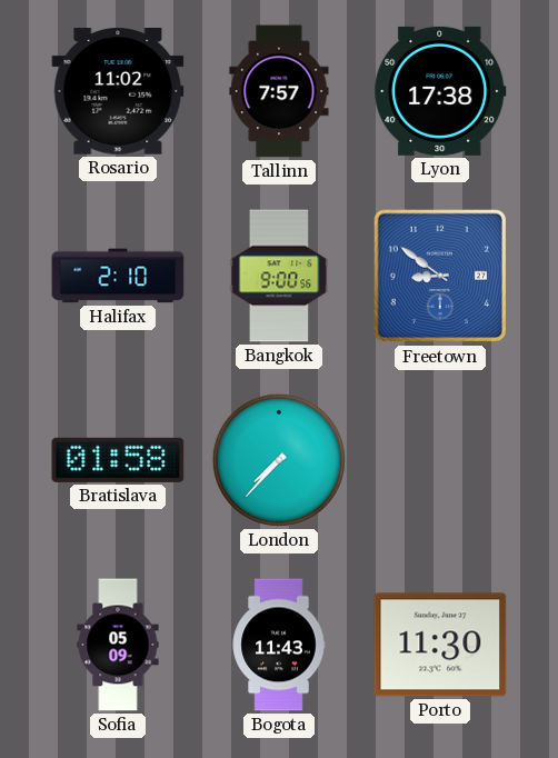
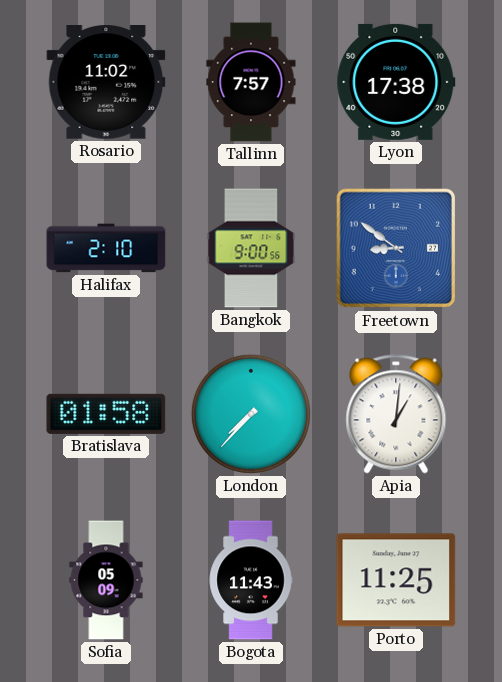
Apia: none -> 1:01
Porto: 11:30 -> 11:25
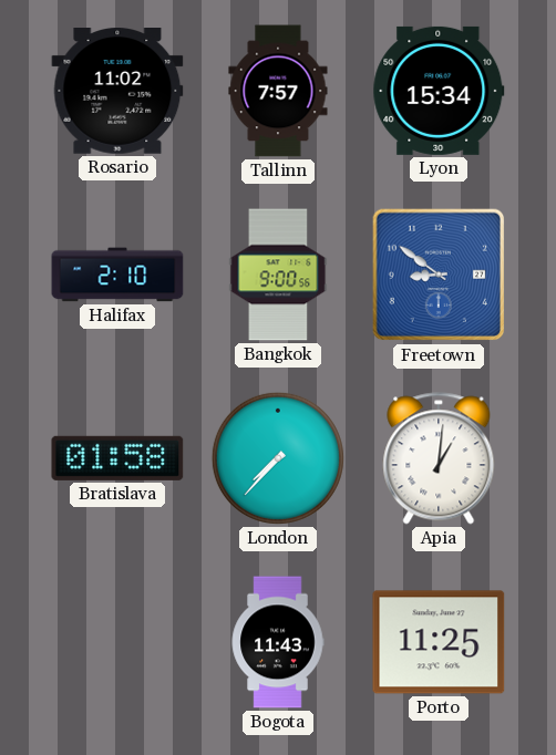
Lyon: 17:38 -> 15:34
Sofia: 05:09 -> none
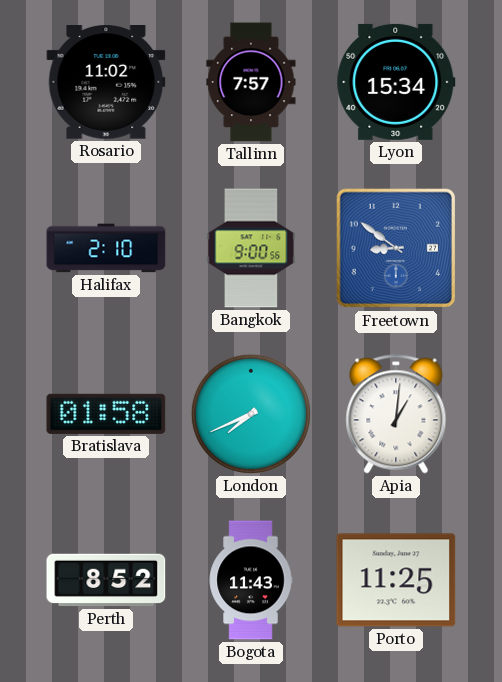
London: 7:37 -> 7:41
Perth: none -> 8:52
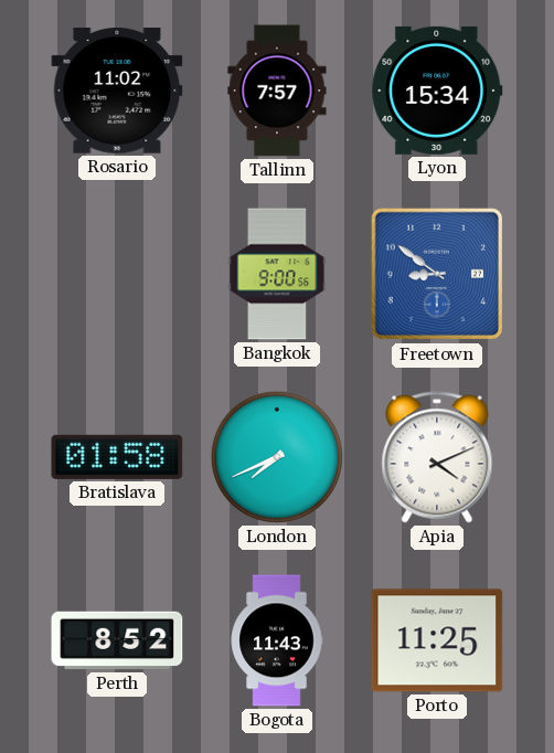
Halifax: 2:10 -> none
Apia: 1:01 -> 4:11
